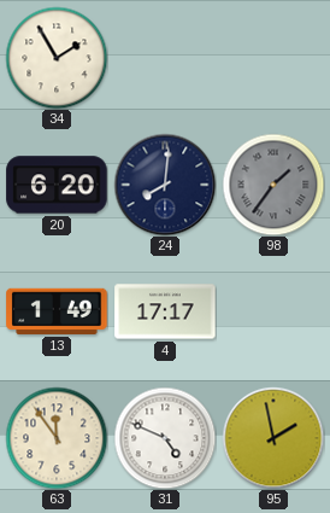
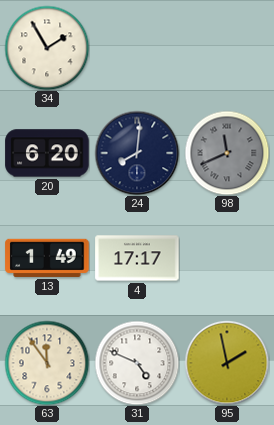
98: 1:36 -> 11:41
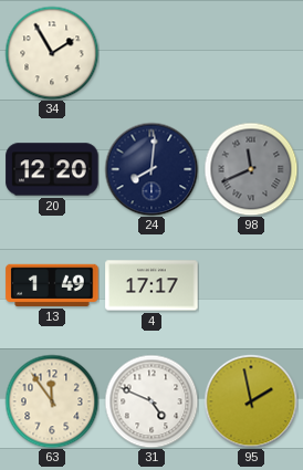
20: 6:20 -> 12:20
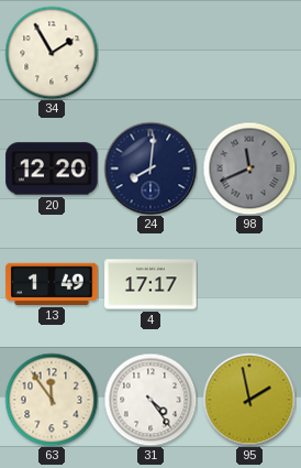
31: 4:49 -> 4:24
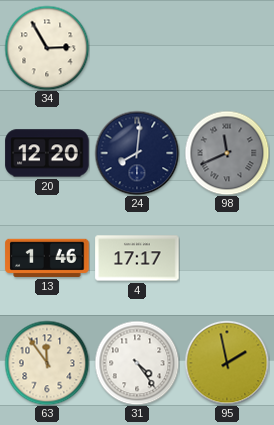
34: 1:55 -> 2:55
13: 1:49 -> 1:46
